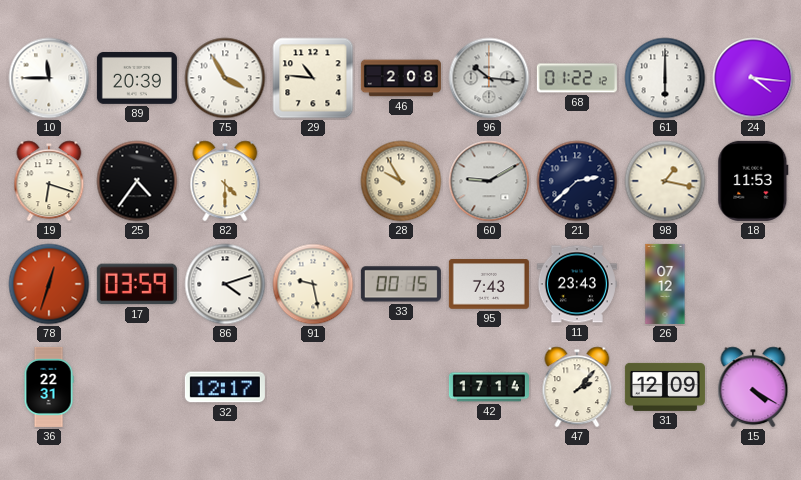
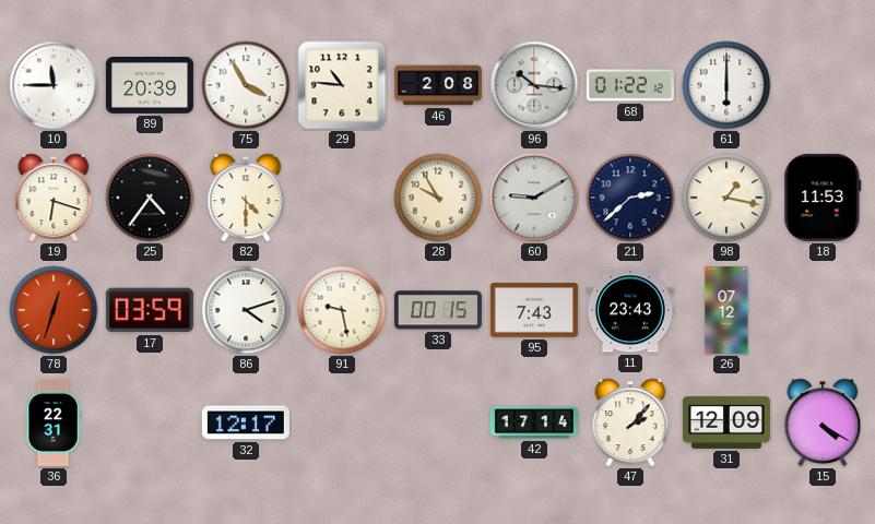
24: 4:16 -> none
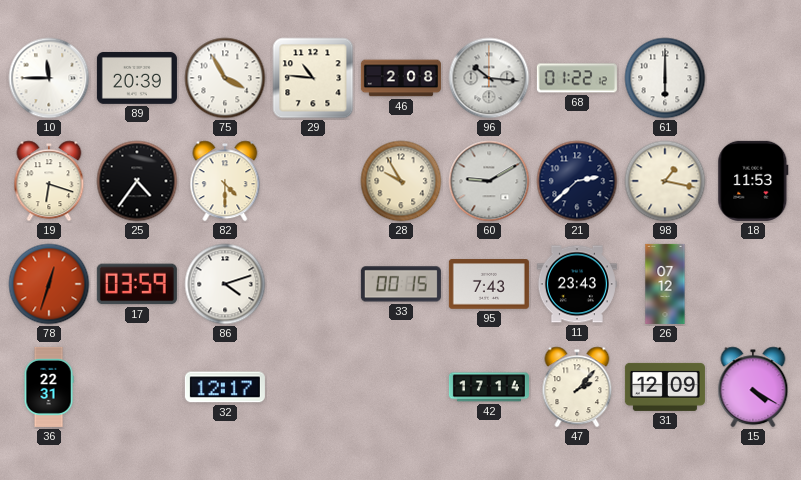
91: 9:28 -> none
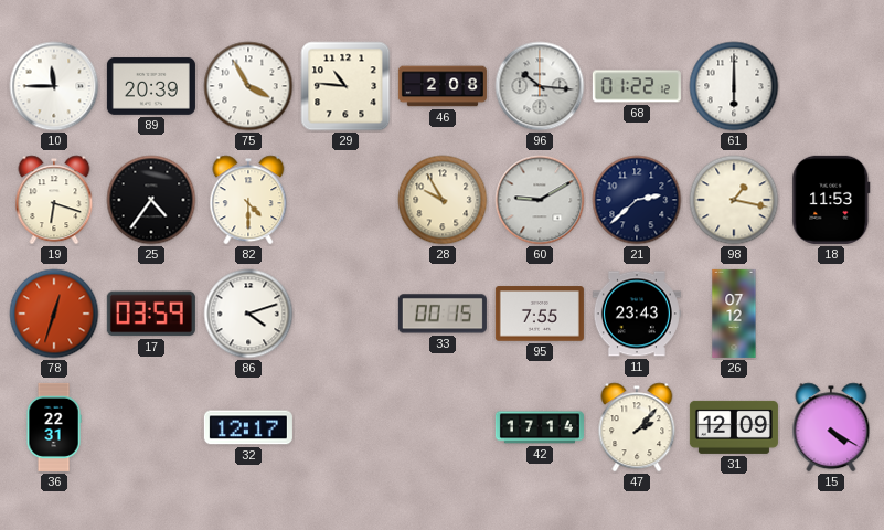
95: 7:43 -> 7:55
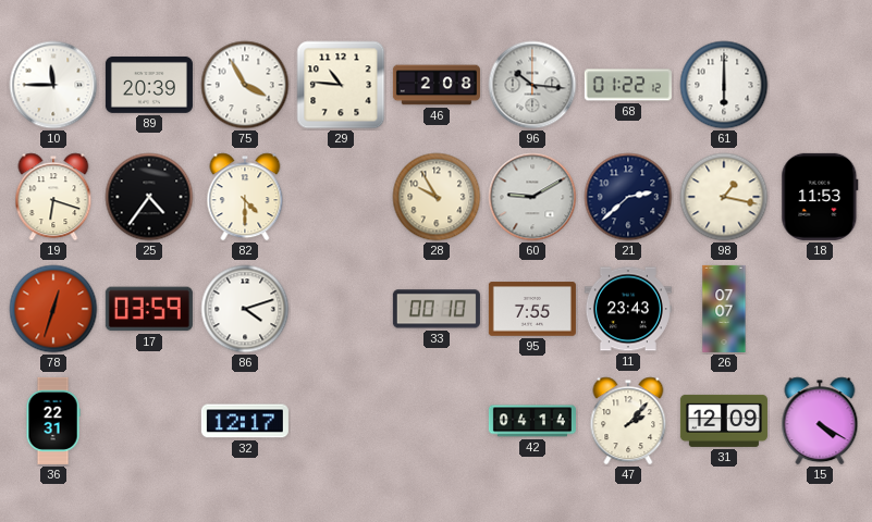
33: 00:15 -> 00:10
26: 07:12 -> 07:07
42: 17:14 -> 04:14
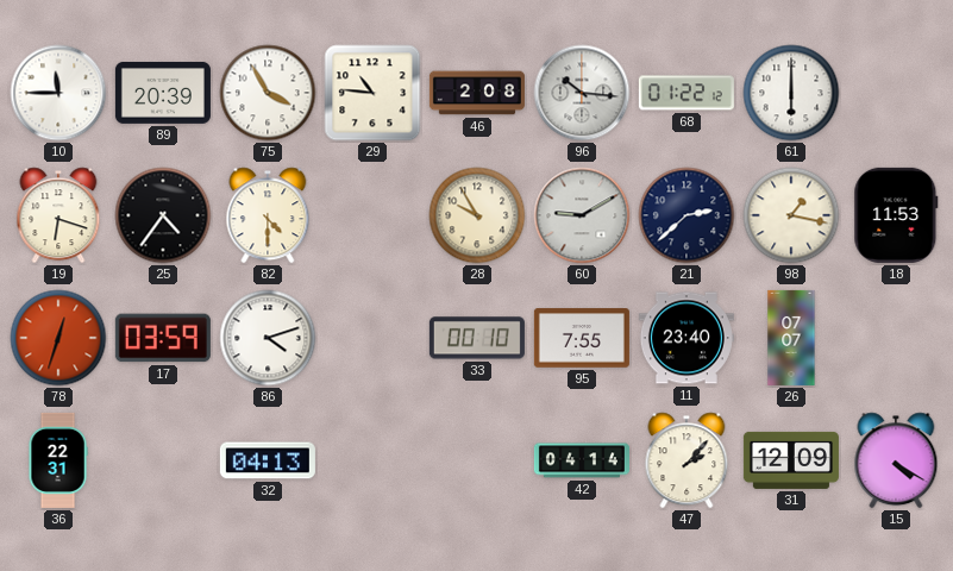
11: 23:43 -> 23:40
32: 12:17 -> 04:13
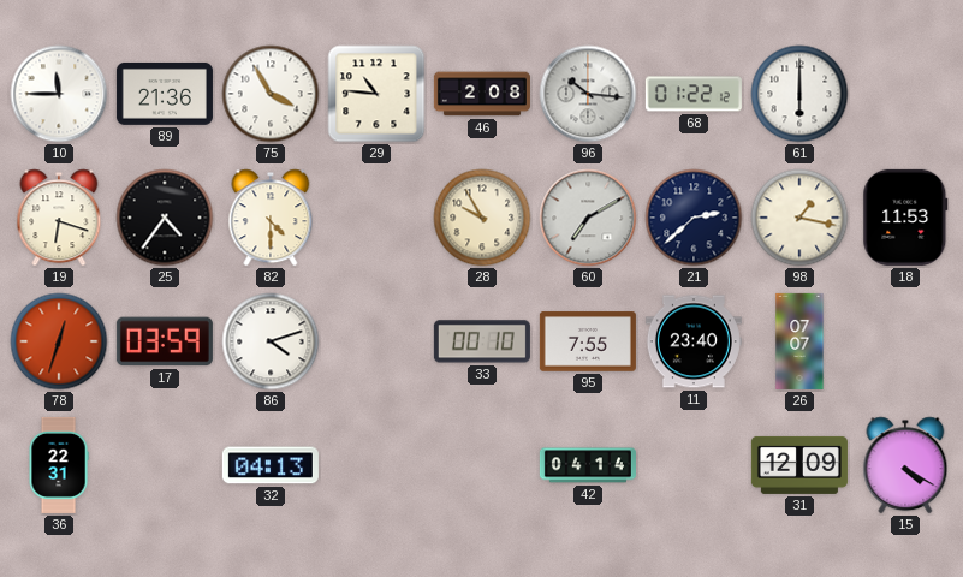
89: 20:39 -> 21:36
60: 9:10 -> 7:10
47: 2:07 -> none
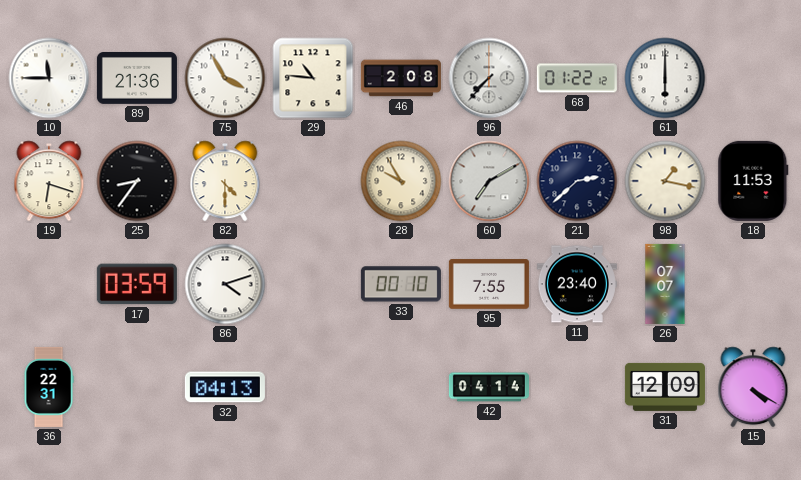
96: 10:16 -> 7:37
25: 4:36 -> 8:36
78: 12:33 -> none
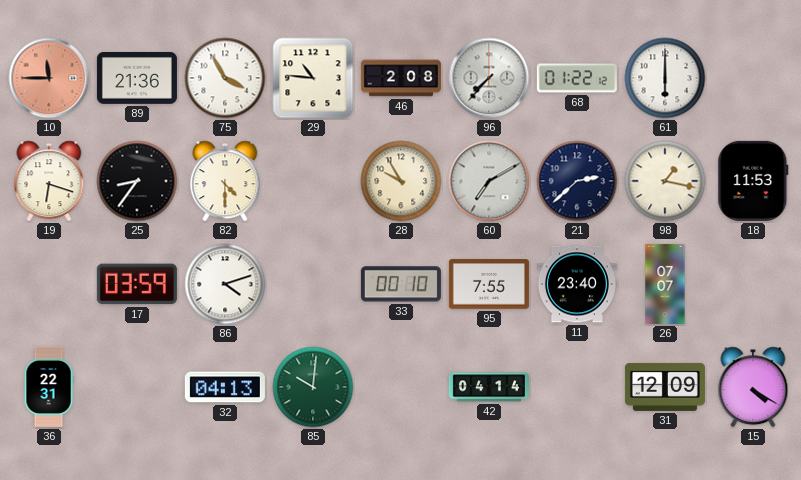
10 dial: white -> salmon
85: none -> 10:01
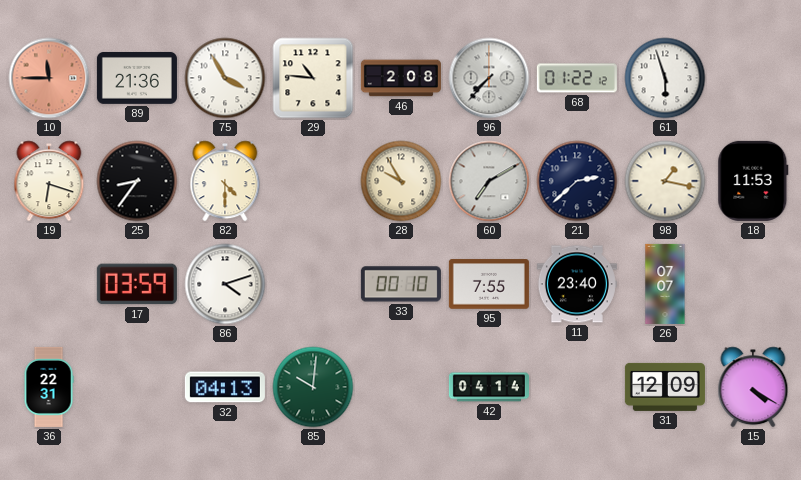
61: 6:00 -> 5:57
